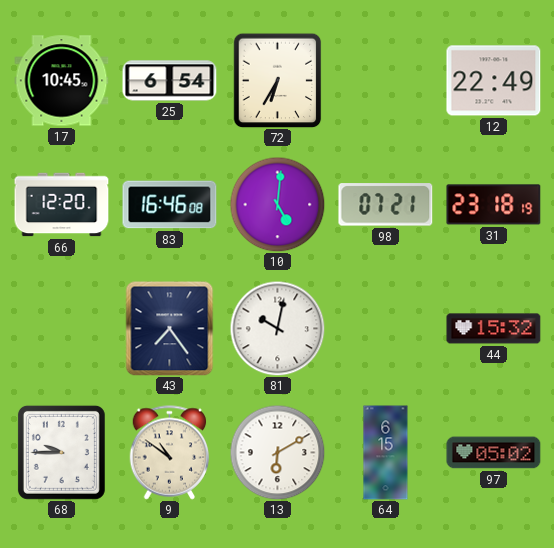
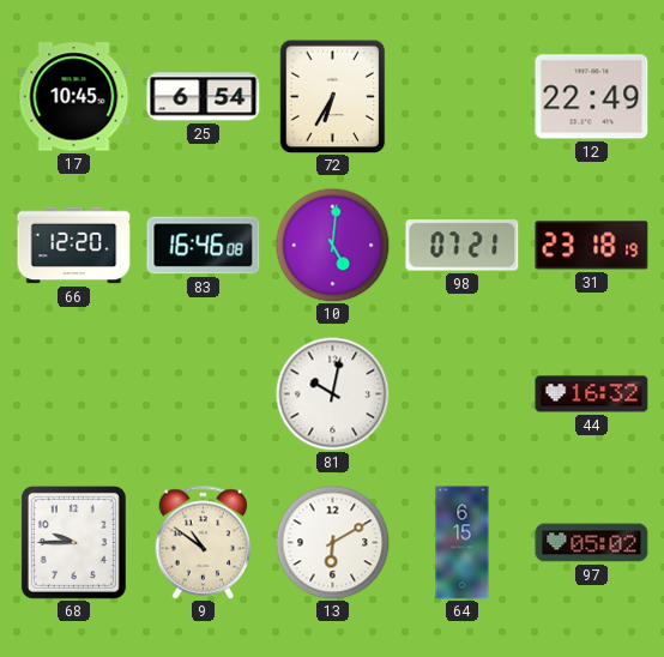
43: 7:24 -> none
44: 15:32 -> 16:32
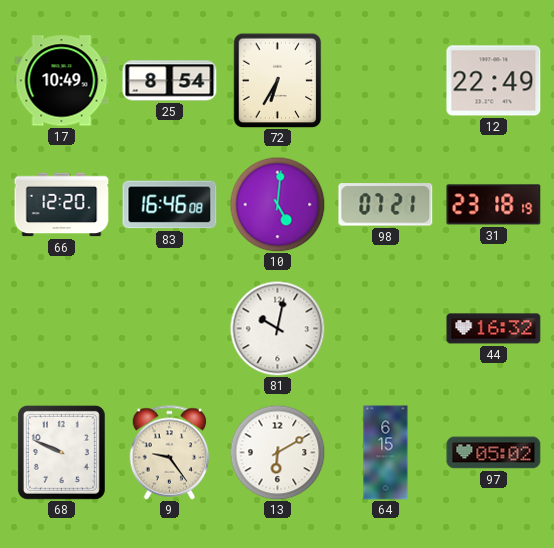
17: 10:45 -> 10:49
25: 6:54 -> 8:54
68: 9:45 -> 9:49
9: 10:51 -> 9:24
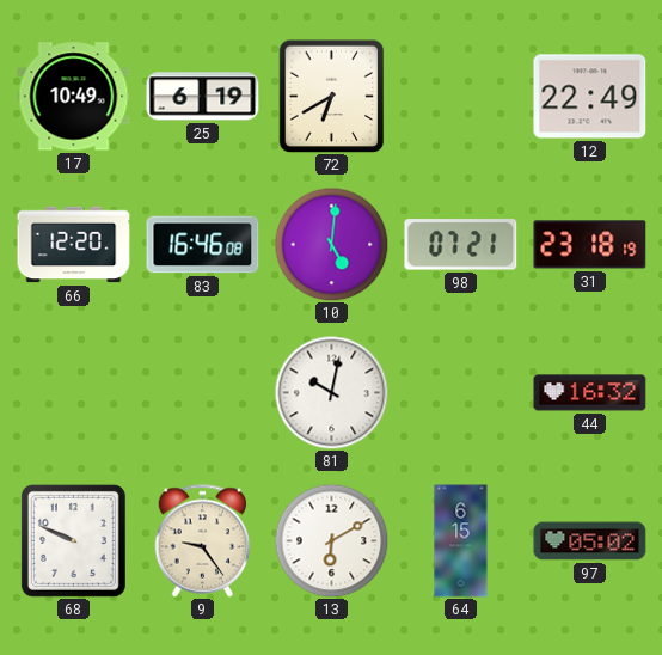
25: 8:54 -> 6:19
72: 6:35 -> 6:40
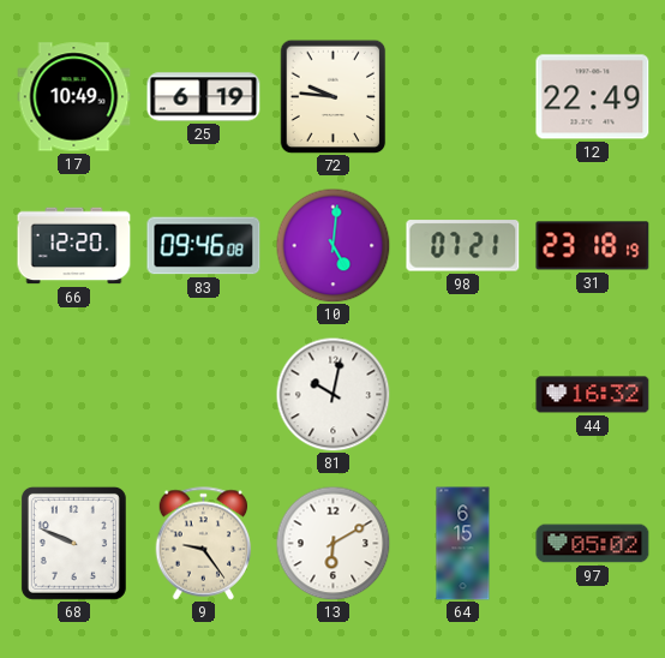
72: 6:40 -> 9:46
83: 16:46 -> 09:46
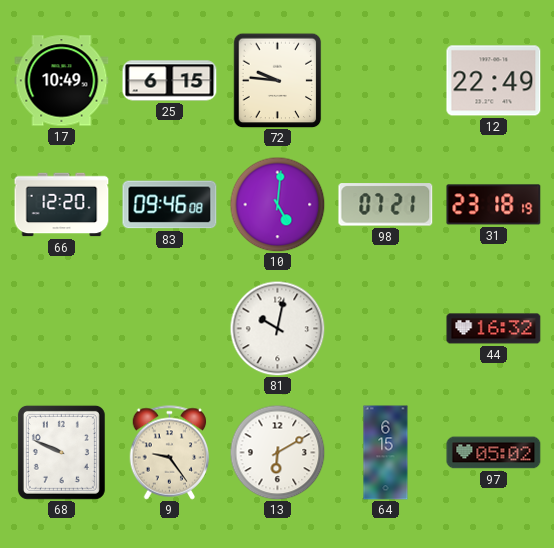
25: 6:19 -> 6:15
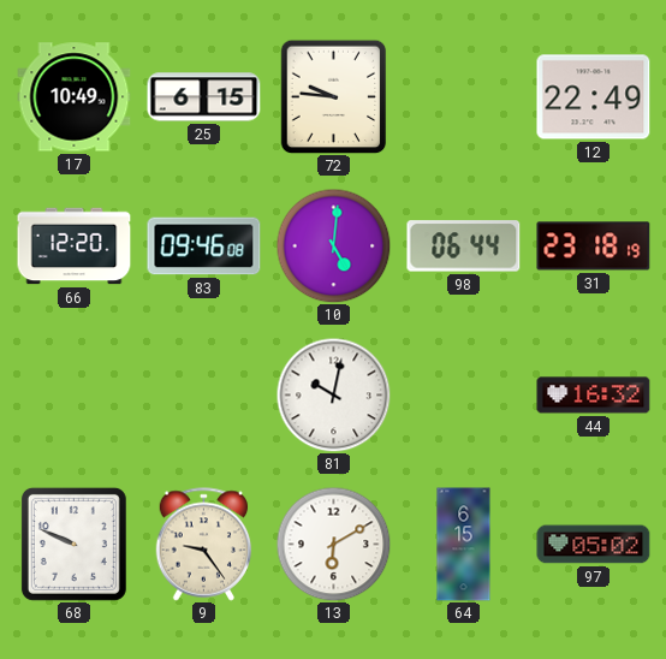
98: 07:21 -> 06:44
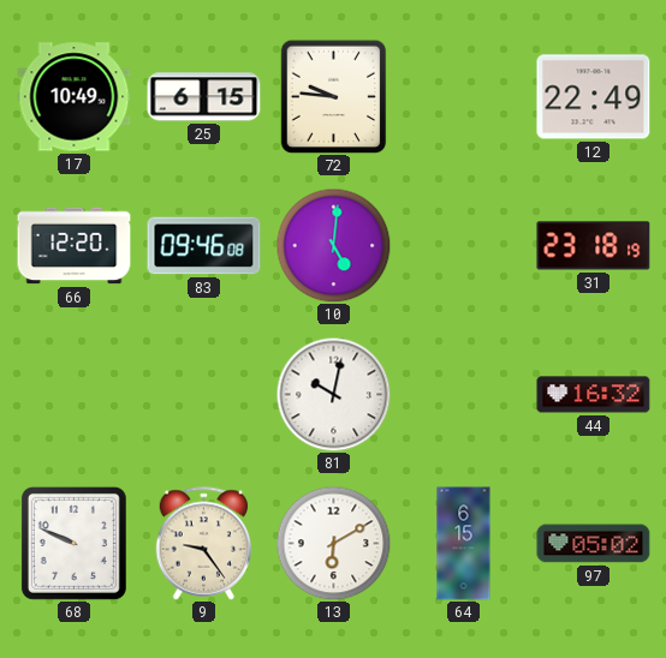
98: 06:44 -> none
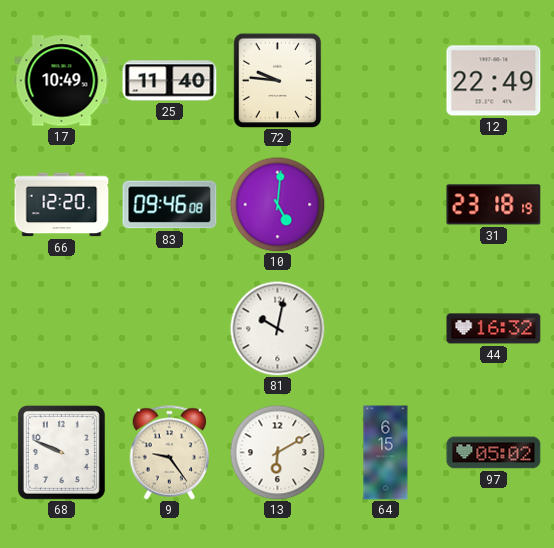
25: 6:15 -> 11:40
